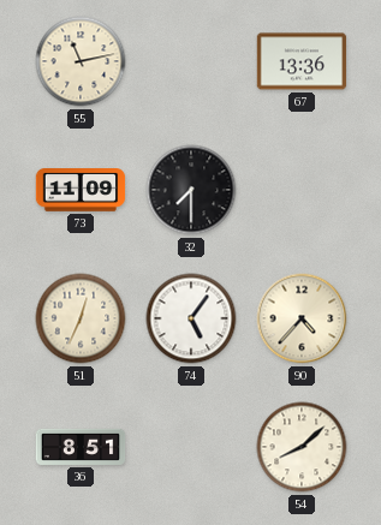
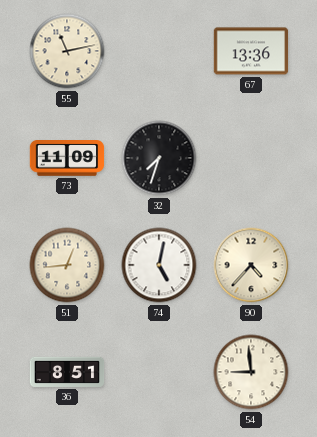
32: 7:30 -> 7:33
51: 12:34 -> 12:44
74: 5:06 -> 5:02
54: 8:08 -> 8:59
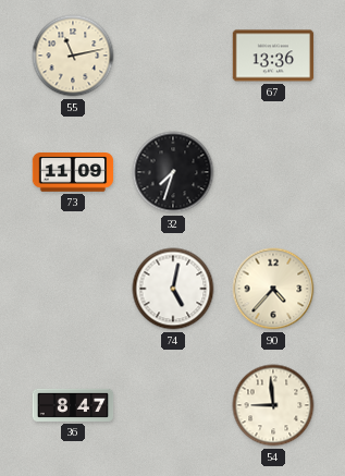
51: 12:44 -> none
36: 8:51 -> 8:47
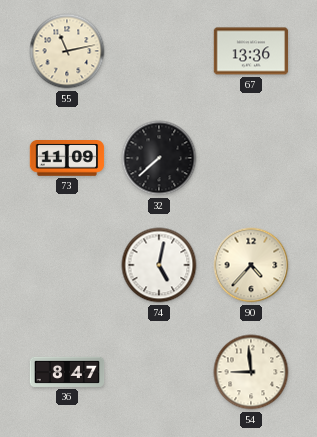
32: 7:33 -> 7:38
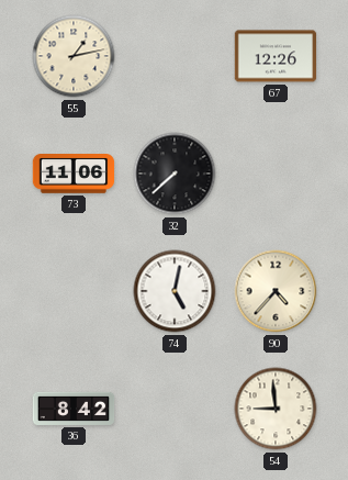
55: 11:13 -> 1:13
67: 13:36 -> 12:26
73: 11:09 -> 11:06
36: 8:47 -> 8:42
